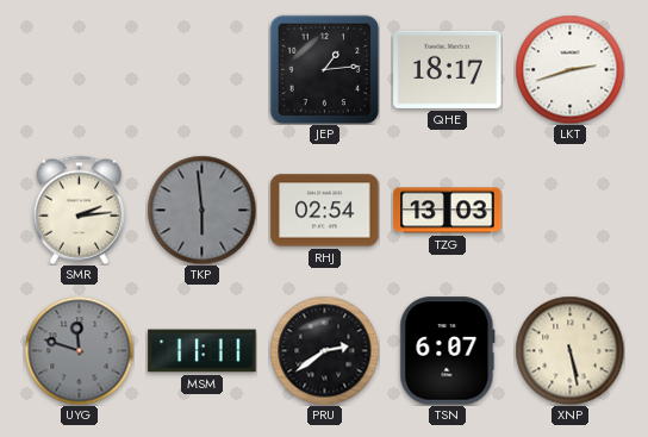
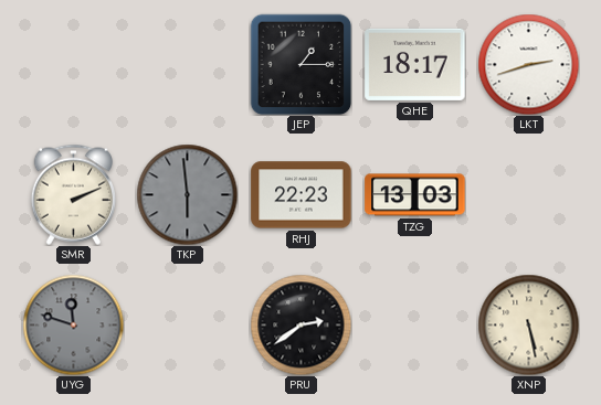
JEP: 1:14 -> 1:15
SMR: 2:14 -> 2:11
RHJ: 02:54 -> 22:23
MSM: 11:11 -> none
TSN: 6:07 -> none
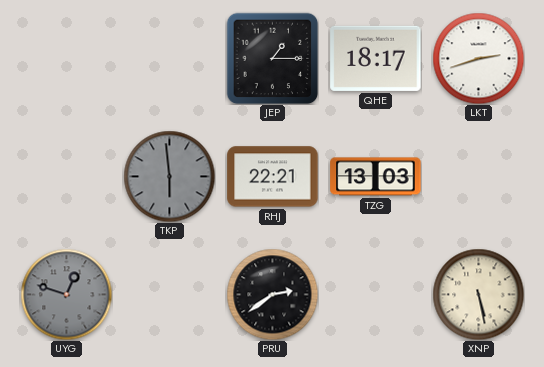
SMR: 2:11 -> none
RHJ: 22:23 -> 22:21
UYG: 11:48 -> 12:48
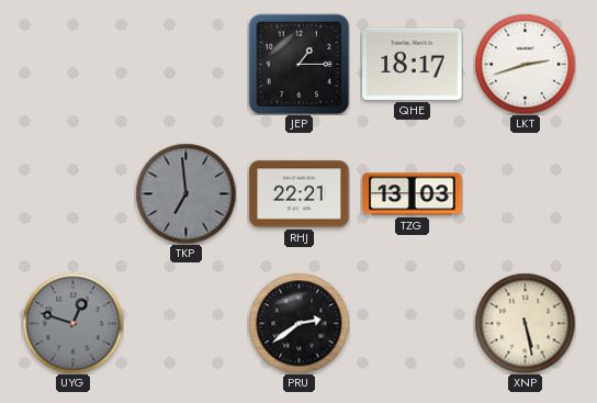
TKP: 5:59 -> 6:59
